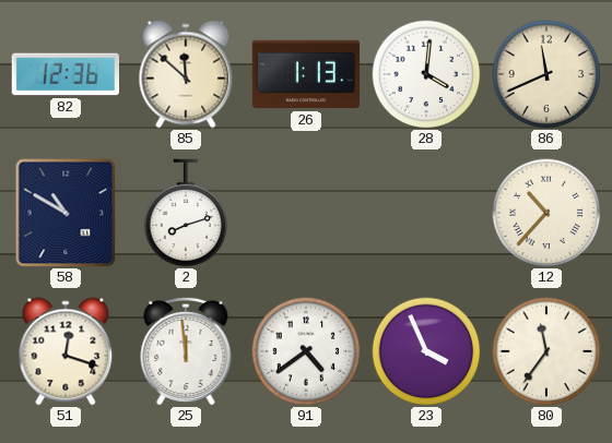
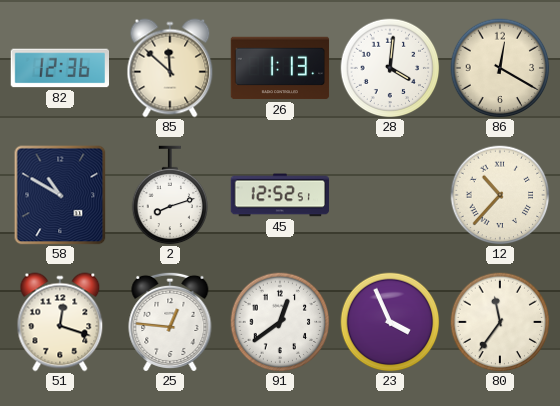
86: 11:41 -> 12:20
45: none -> 12:52
25: 11:59 -> 12:46
91: 4:39 -> 12:39
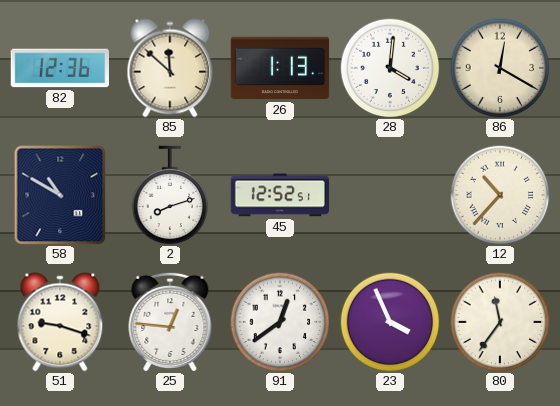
51: 12:18 -> 9:18
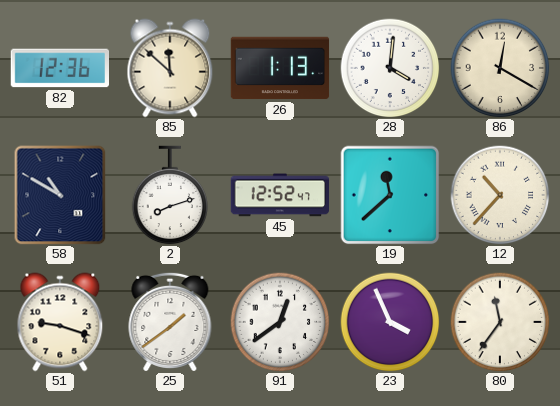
45: 12:52:51 -> 12:52:47
19: none -> 11:38
25: 12:46 -> 1:39
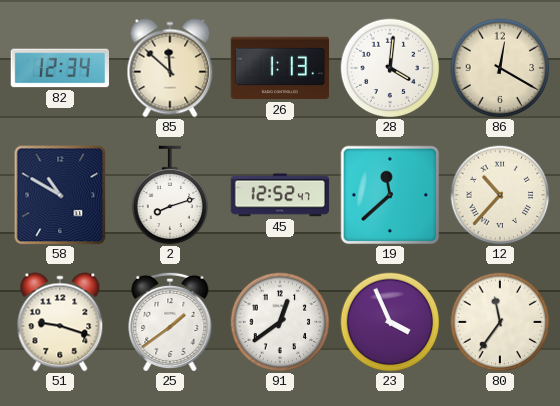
82: 12:36 -> 12:34
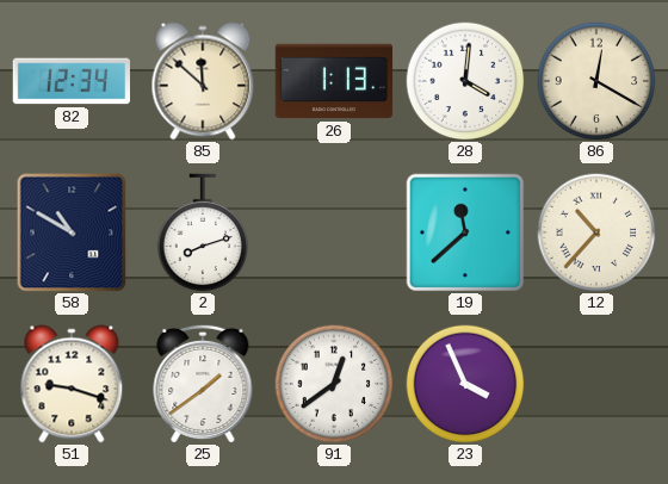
45: 12:52 -> none
80: 11:36 -> none
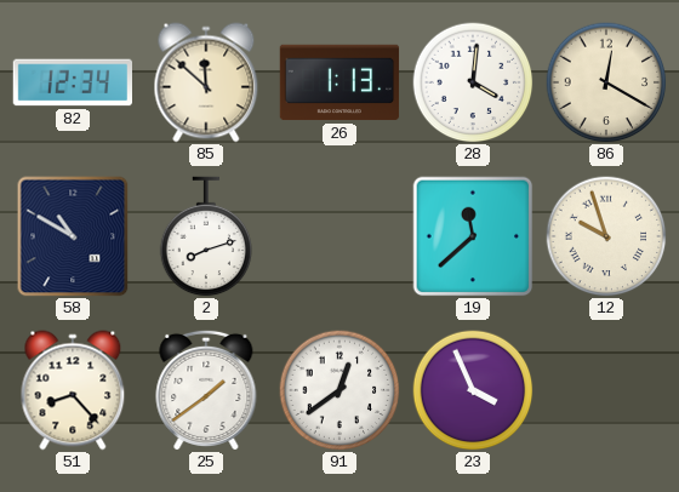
12: 10:37 -> 9:57
51: 9:18 -> 8:23
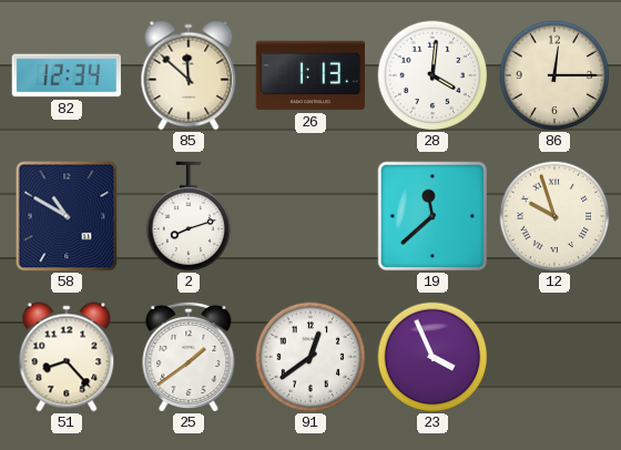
86: 12:20 -> 12:15
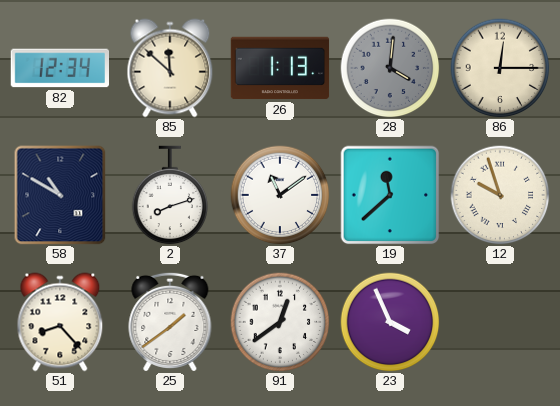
28 dial: white -> grey
37: none -> 11:09
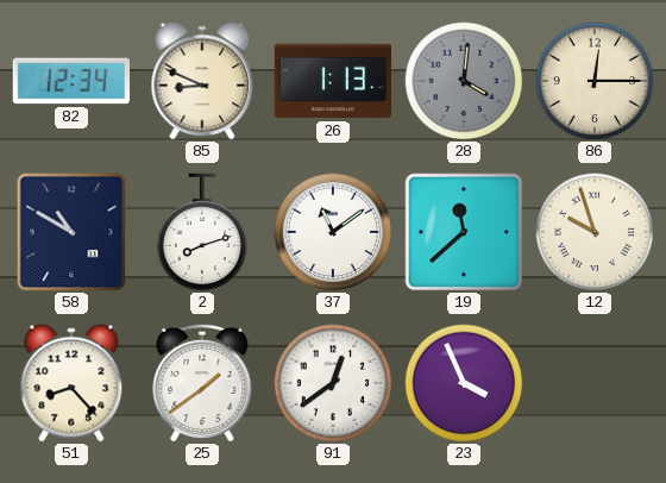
85: 11:52 -> 8:49
